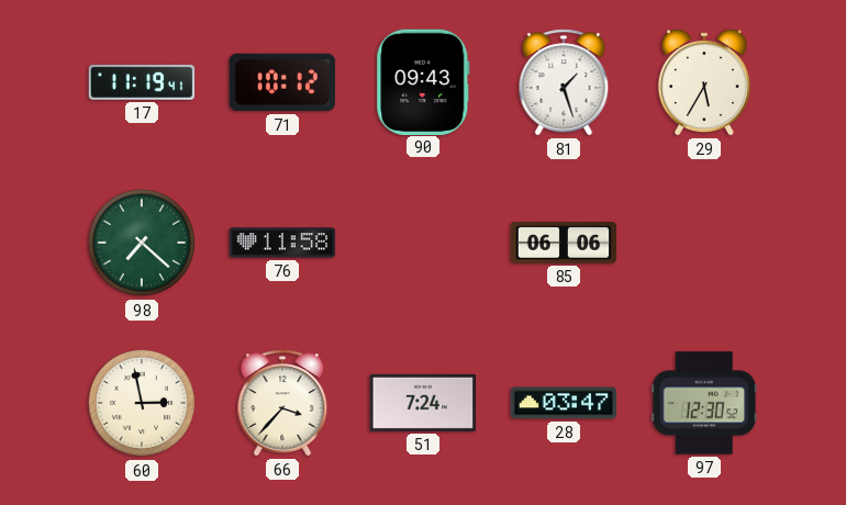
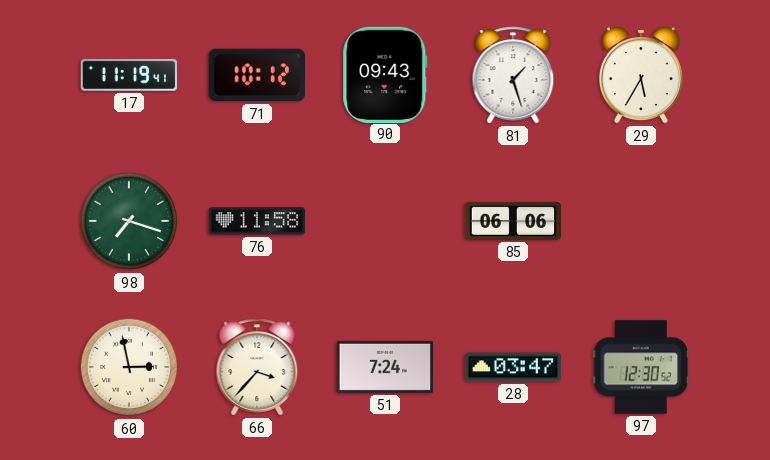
98: 7:22 -> 7:18
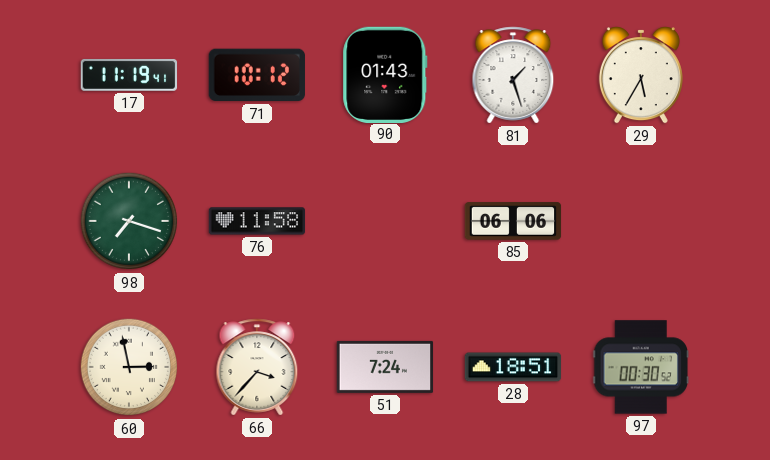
90: 09:43 -> 01:43
28: 03:47 -> 18:51
97: 12:30 -> 00:30
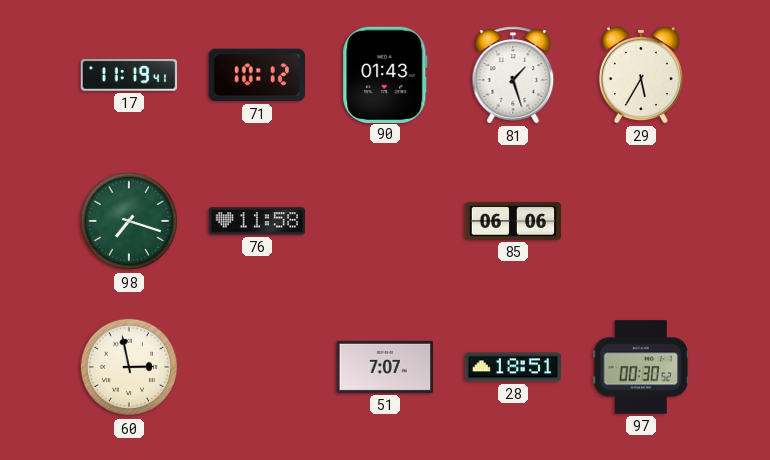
66: 3:37 -> none
51: 7:24 -> 7:07
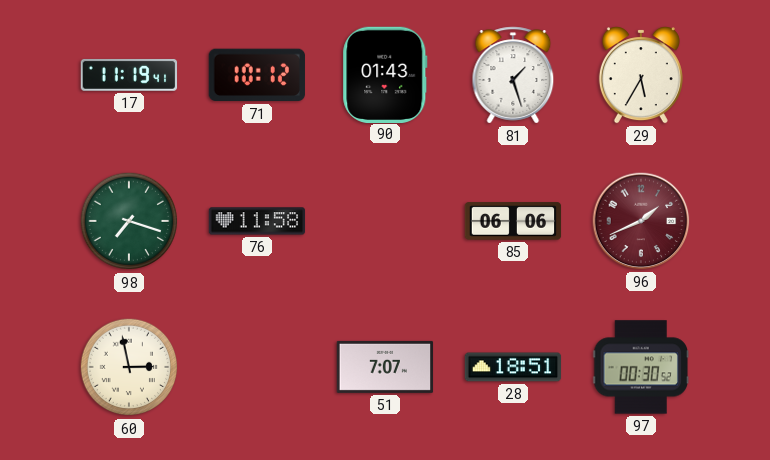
96: none -> 1:41
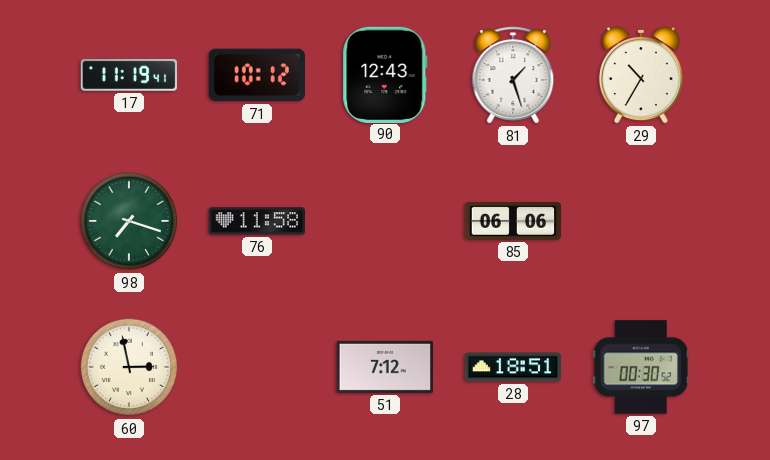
90: 01:43 -> 12:43
29: 5:35 -> 10:35
96: 1:41 -> none
51: 7:07 -> 7:12
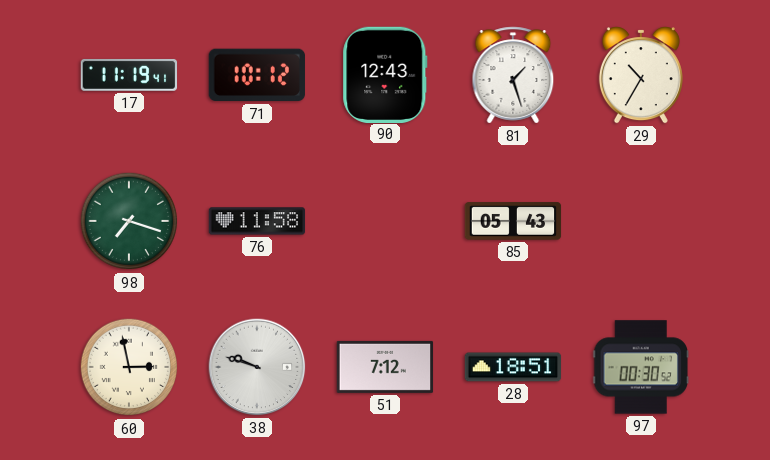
85: 06:06 -> 05:43
38: none -> 9:48
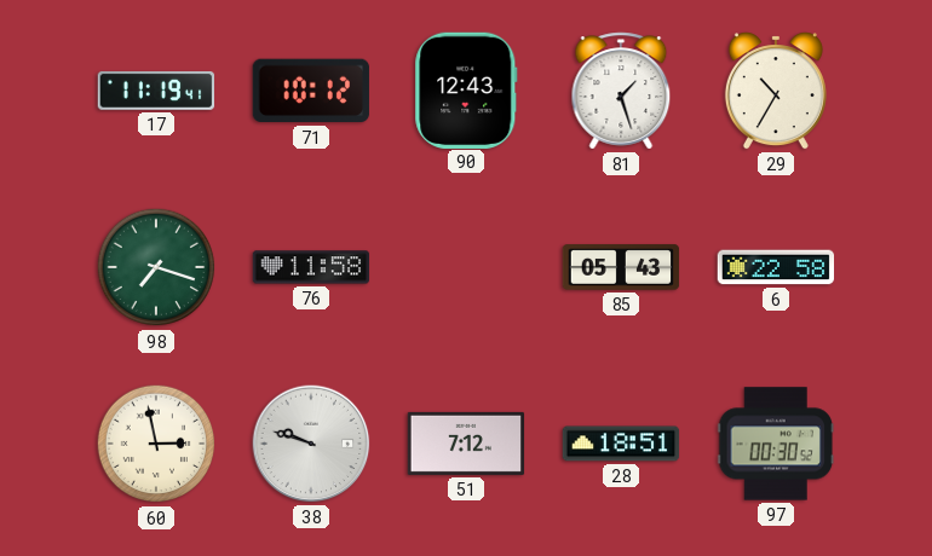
6: none -> 22:58
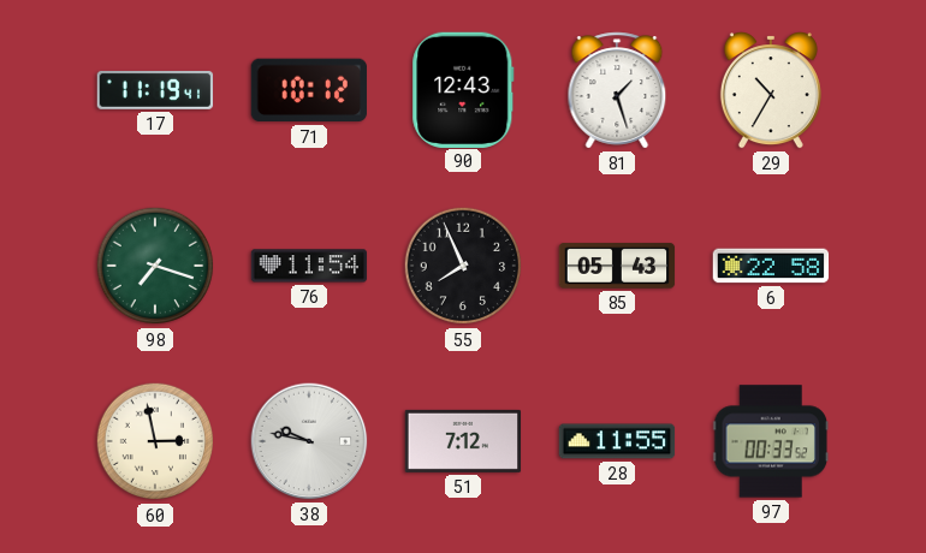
76: 11:58 -> 11:54
55: none -> 7:56
38: 9:48 -> 9:47
28: 18:51 -> 11:55
97: 00:30 -> 00:33
